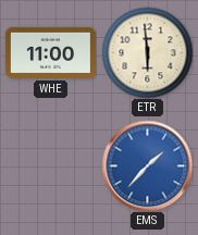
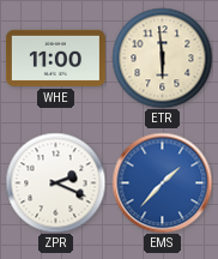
ZPR: none -> 2:19
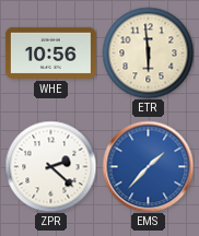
WHE: 11:00 -> 10:56
ZPR: 2:19 -> 2:22
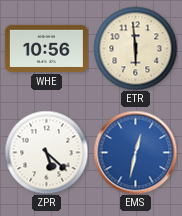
ZPR: 2:22 -> 5:22
EMS: 1:37 -> 12:32
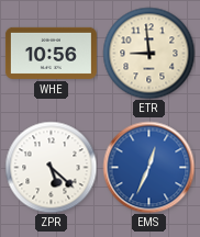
ETR: 5:59 -> 8:59
EMS: 12:32 -> 12:34
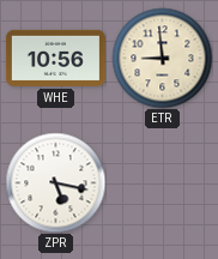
ZPR: 5:22 -> 5:17
EMS: 12:34 -> none
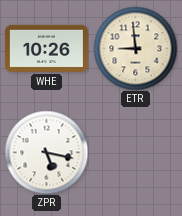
WHE: 10:56 -> 10:26
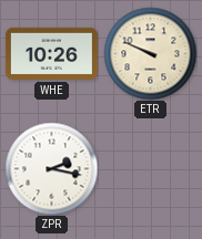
ETR: 8:59 -> 9:49
ZPR: 5:17 -> 2:17
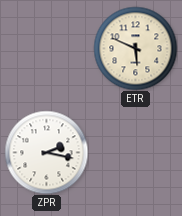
WHE: 10:26 -> none
ETR: 9:49 -> 5:49
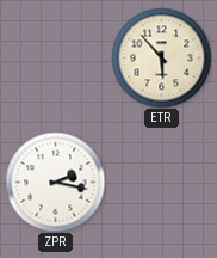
ETR: 5:49 -> 5:53
